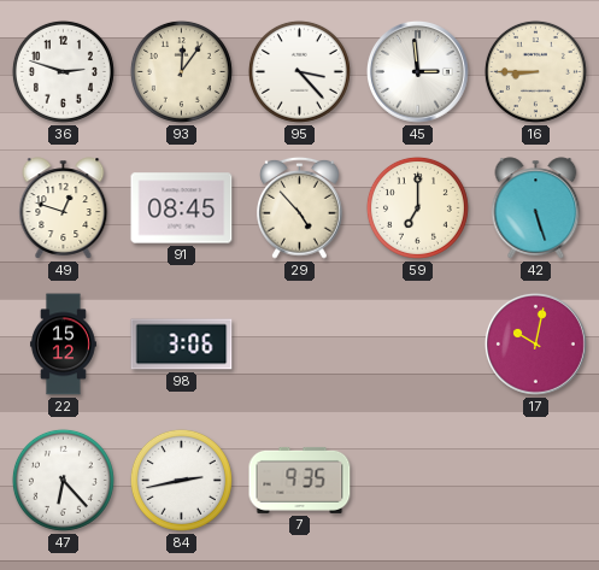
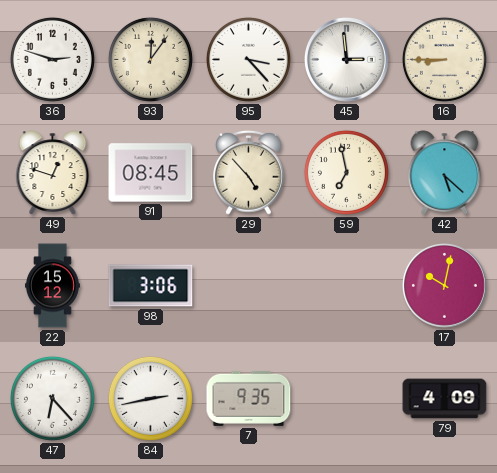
59: 7:00 -> 6:58
42: 5:27 -> 5:22
79: none -> 4:09
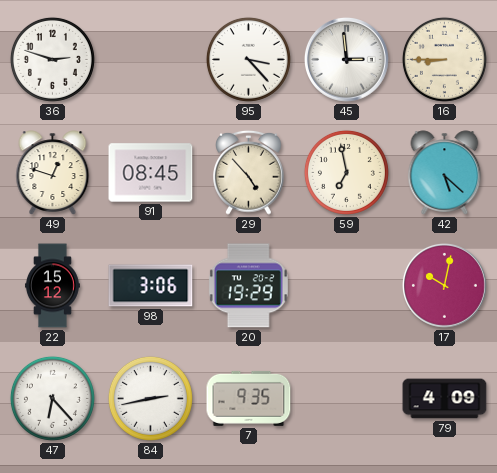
93: 12:06 -> none
20: none -> 19:29
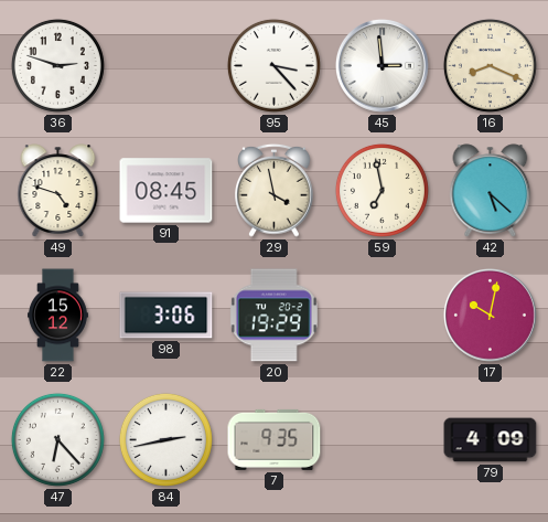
16: 8:45 -> 8:19
49: 12:48 -> 4:48
29: 4:53 -> 3:58
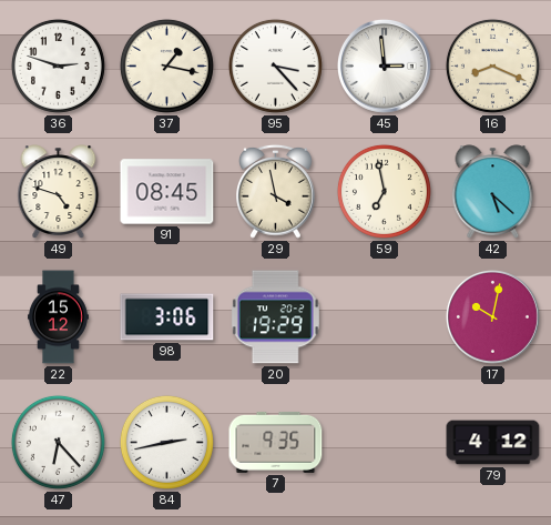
37: none -> 1:17
79: 4:09 -> 4:12
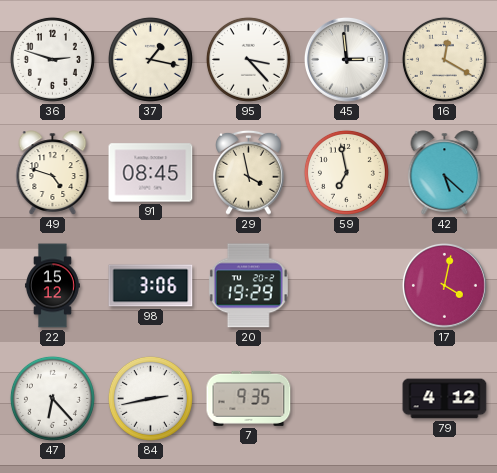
16: 8:19 -> 12:20
17: 10:02 -> 4:02
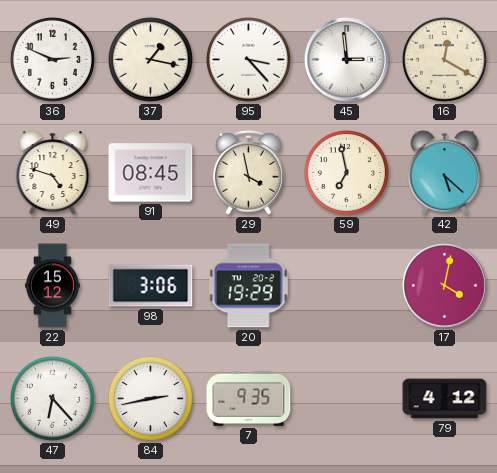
36: 2:48 -> 2:49
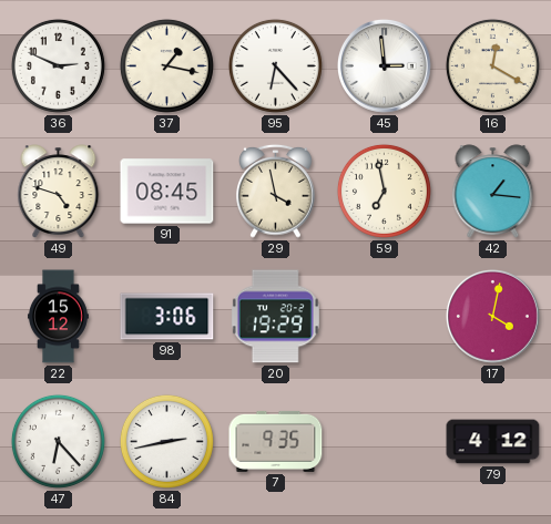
95: 3:23 -> 6:23
42: 5:22 -> 1:16
